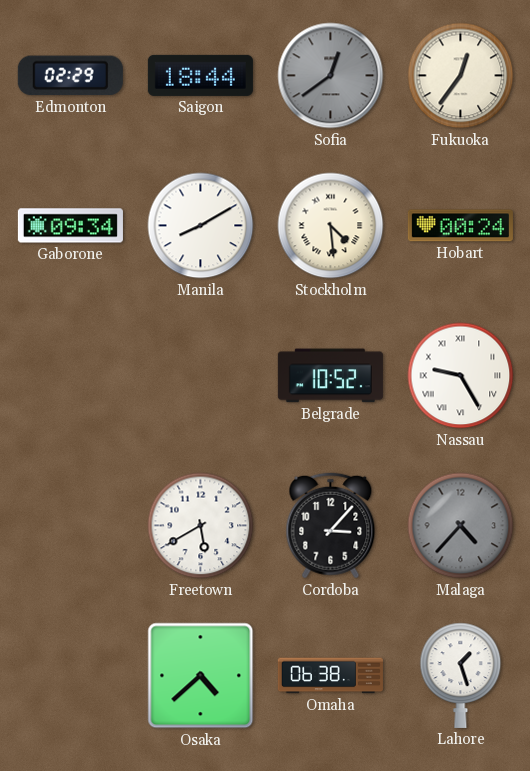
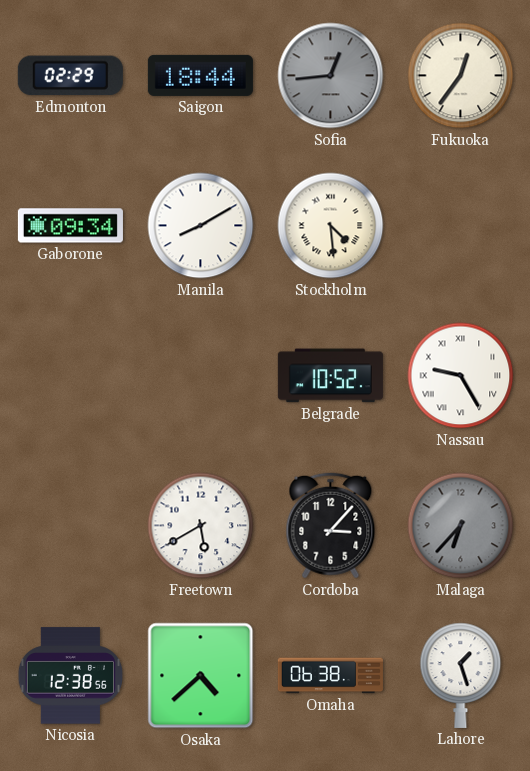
Sofia: 12:39 -> 12:44
Hobart: 00:24 -> none
Malaga: 4:37 -> 6:37
Nicosia: none -> 12:38
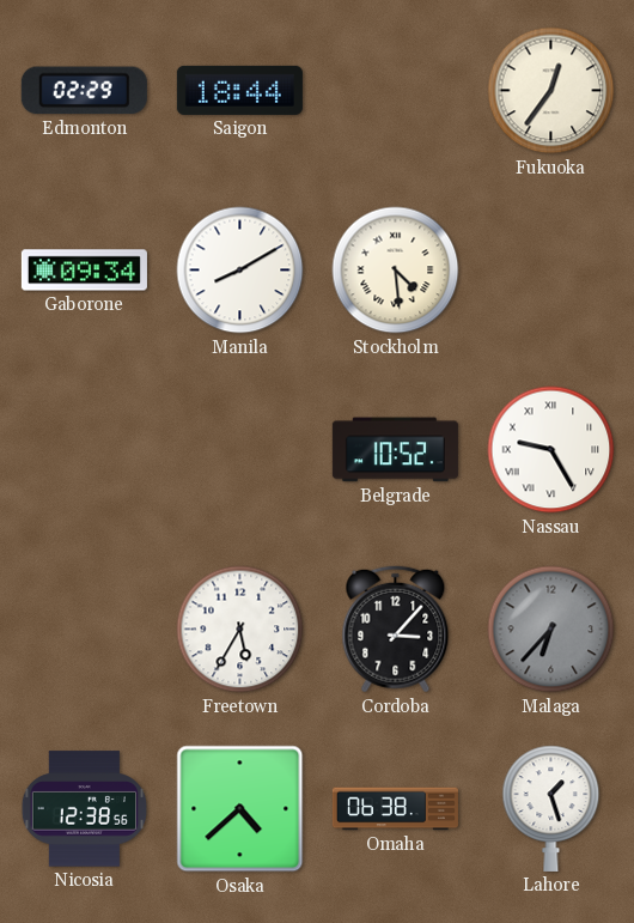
Sofia: 12:44 -> none
Freetown: 5:40 -> 5:35
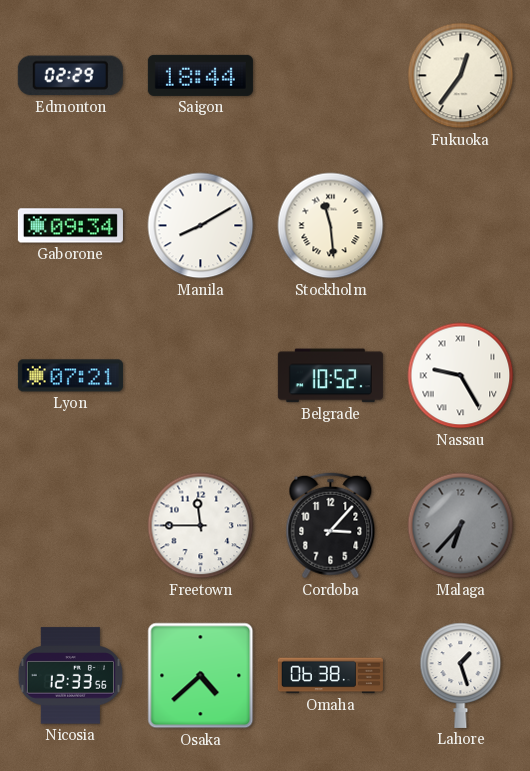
Stockholm: 4:29 -> 11:29
Lyon: none -> 07:21
Freetown: 5:35 -> 11:45
Nicosia: 12:38 -> 12:33
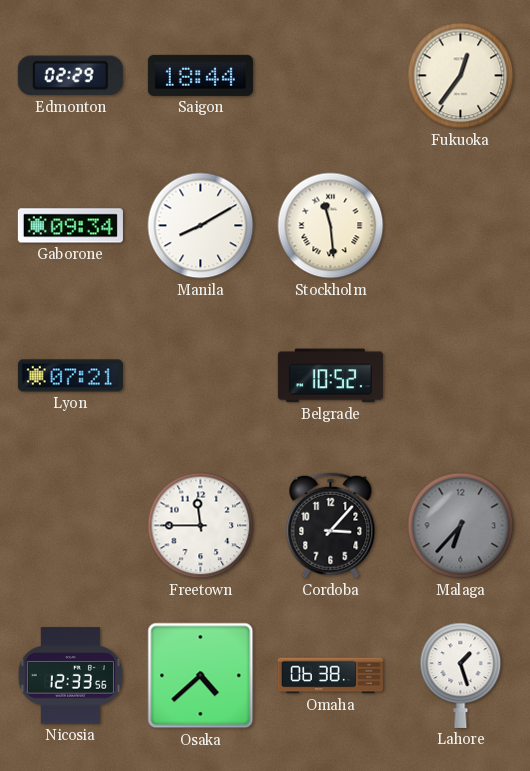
Nassau: 9:25 -> none
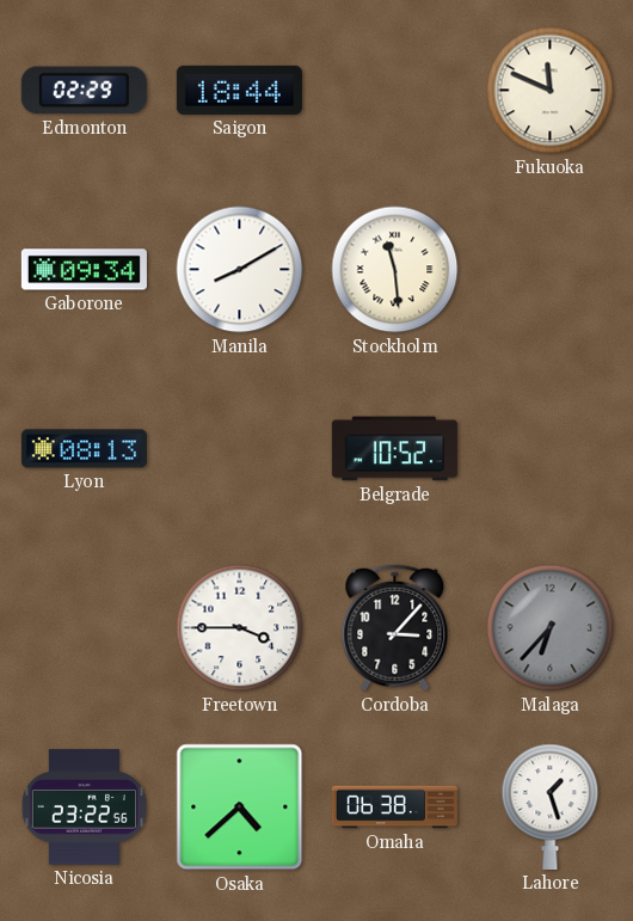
Fukuoka: 12:36 -> 11:49
Lyon: 07:21 -> 08:13
Freetown: 11:45 -> 3:45
Nicosia: 12:33 -> 23:22
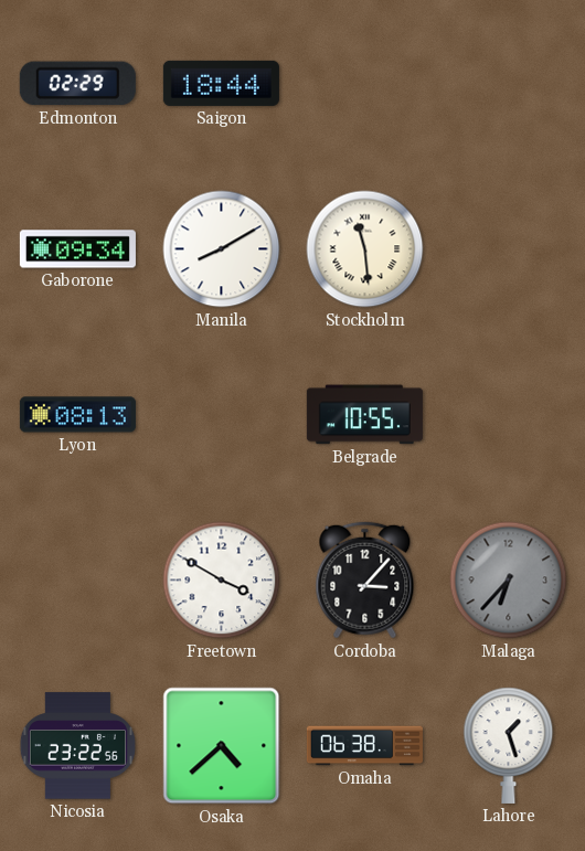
Fukuoka: 11:49 -> none
Belgrade: 10:52 -> 10:55
Freetown: 3:45 -> 3:50
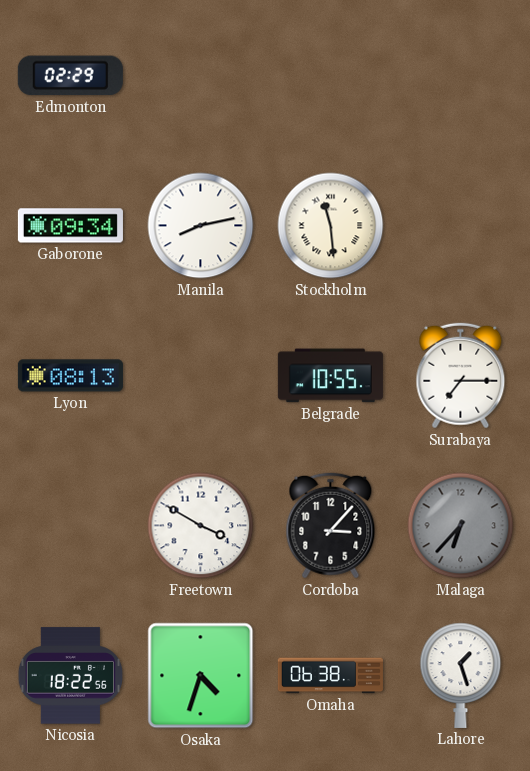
Saigon: 18:44 -> none
Manila: 8:10 -> 8:13
Surabaya: none -> 7:15
Nicosia: 23:22 -> 18:22
Osaka: 4:38 -> 4:33
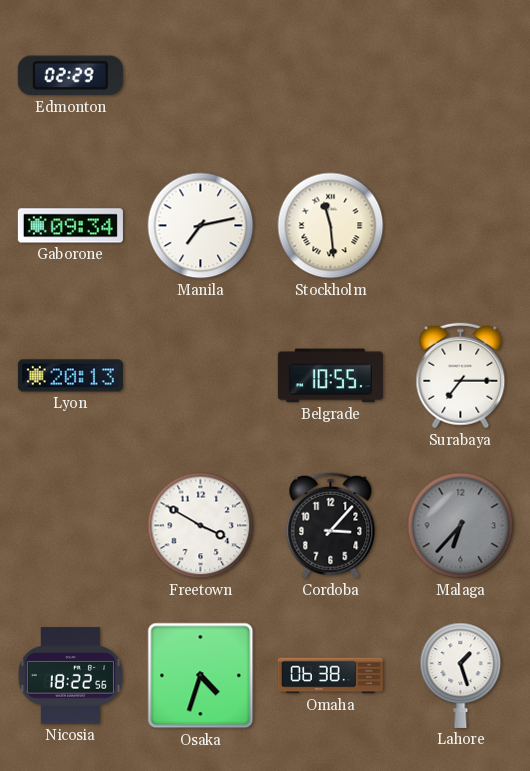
Manila: 8:13 -> 7:13
Lyon: 08:13 -> 20:13
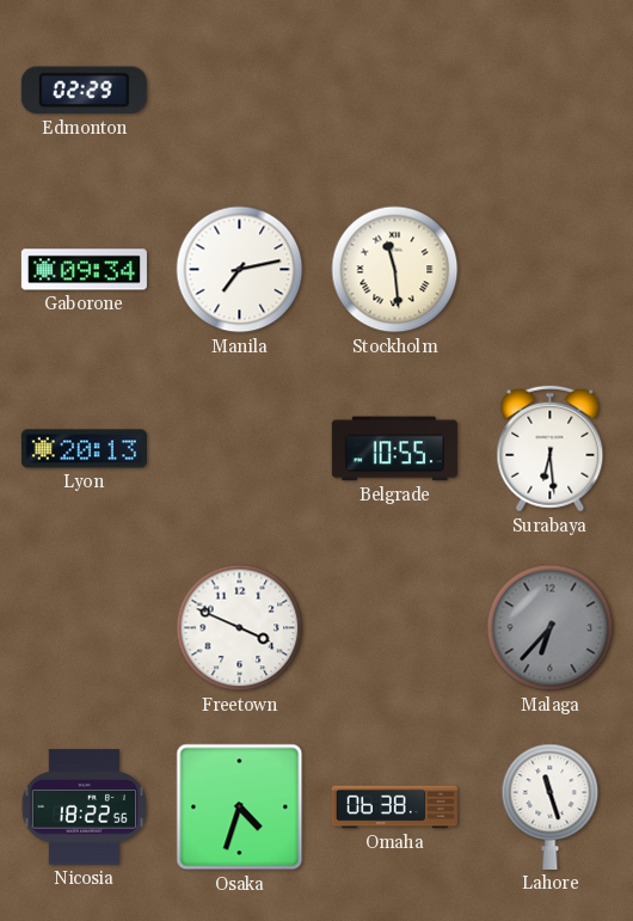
Surabaya: 7:15 -> 6:29
Freetown: 3:50 -> 3:49
Cordoba: 3:07 -> none
Lahore: 1:27 -> 11:27
